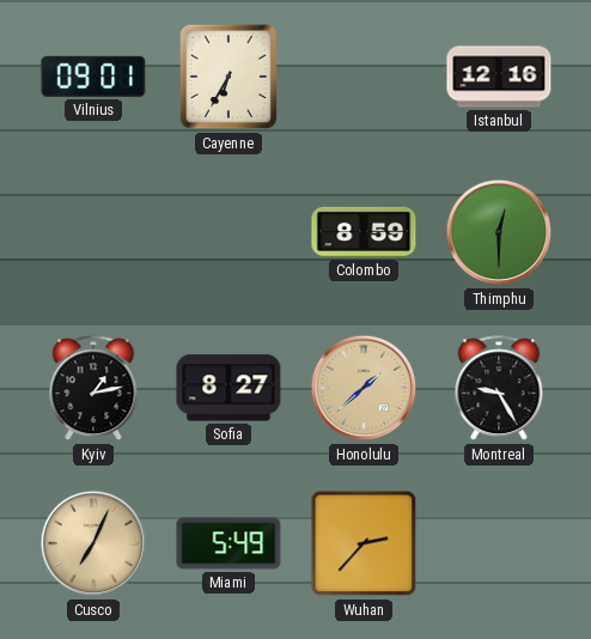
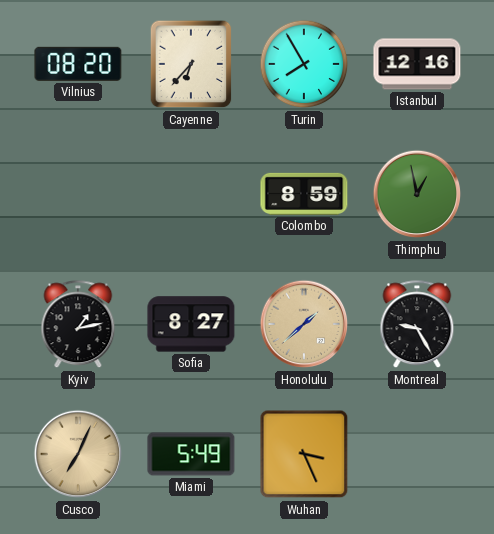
Vilnius: 09:01 -> 08:20
Cayenne: 6:35 -> 6:37
Turin: none -> 7:55
Thimphu: 12:30 -> 12:58
Wuhan: 2:37 -> 3:26
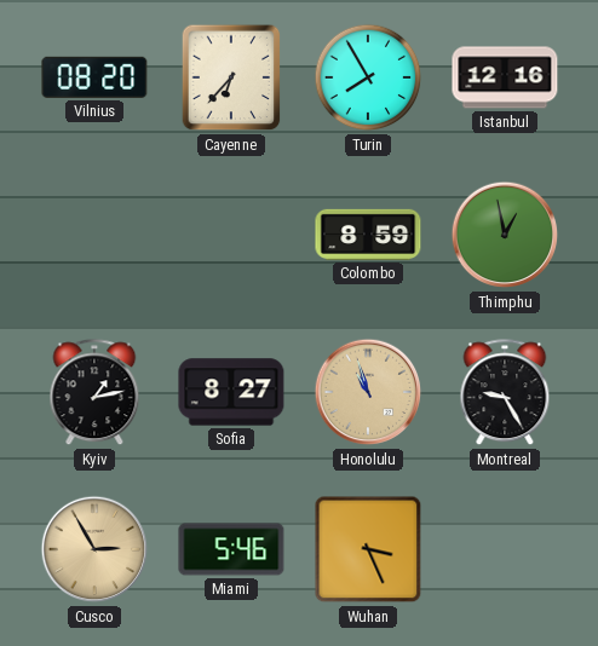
Honolulu: 1:38 -> 10:57
Cusco: 7:04 -> 2:55
Miami: 5:49 -> 5:46
